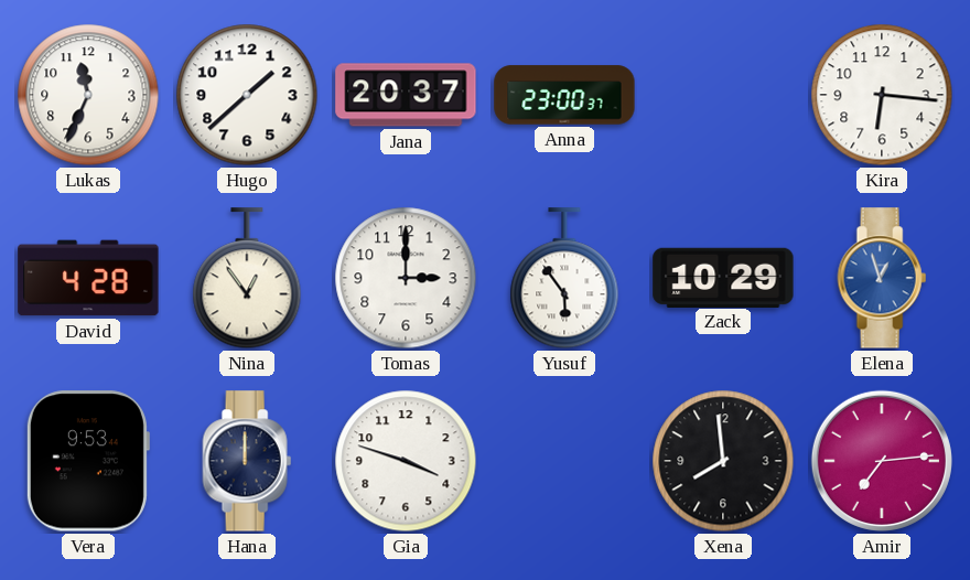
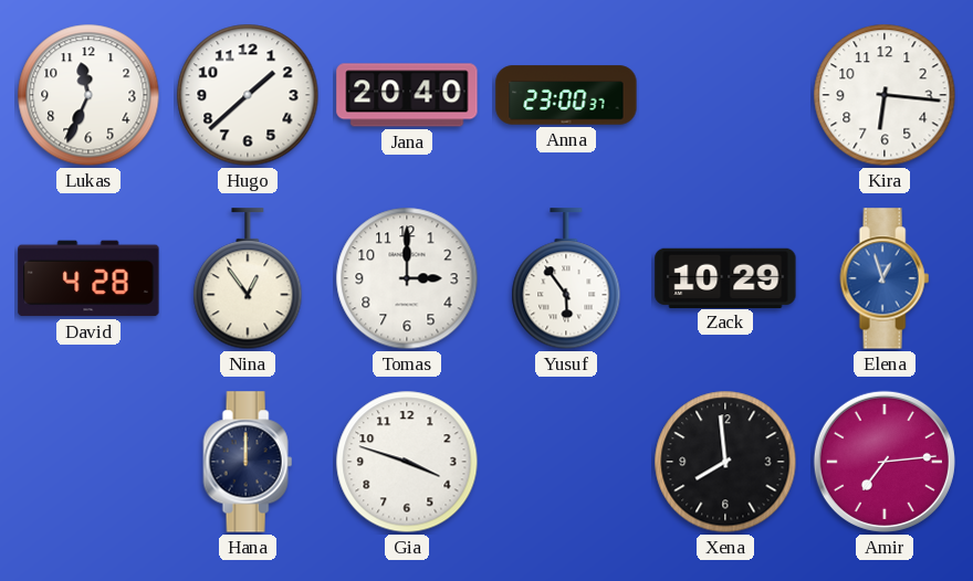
Jana: 20:37 -> 20:40
Vera: 9:53 -> none
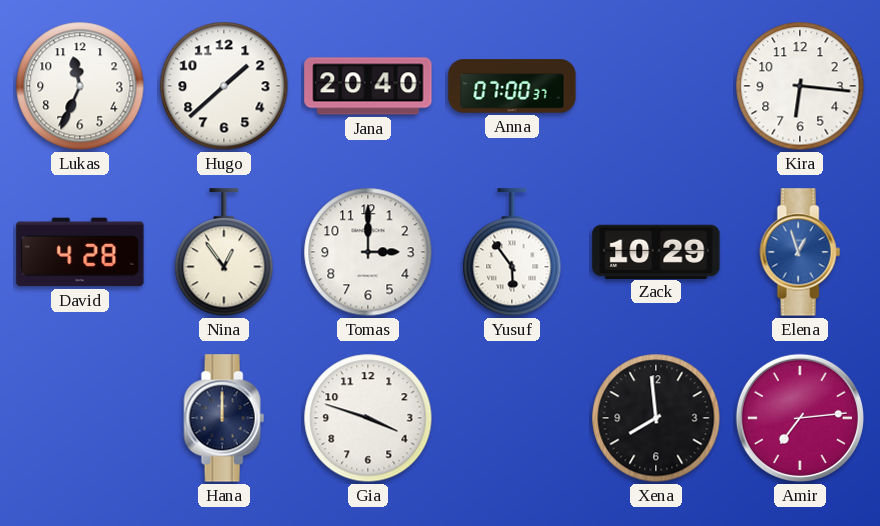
Anna: 23:00 -> 07:00
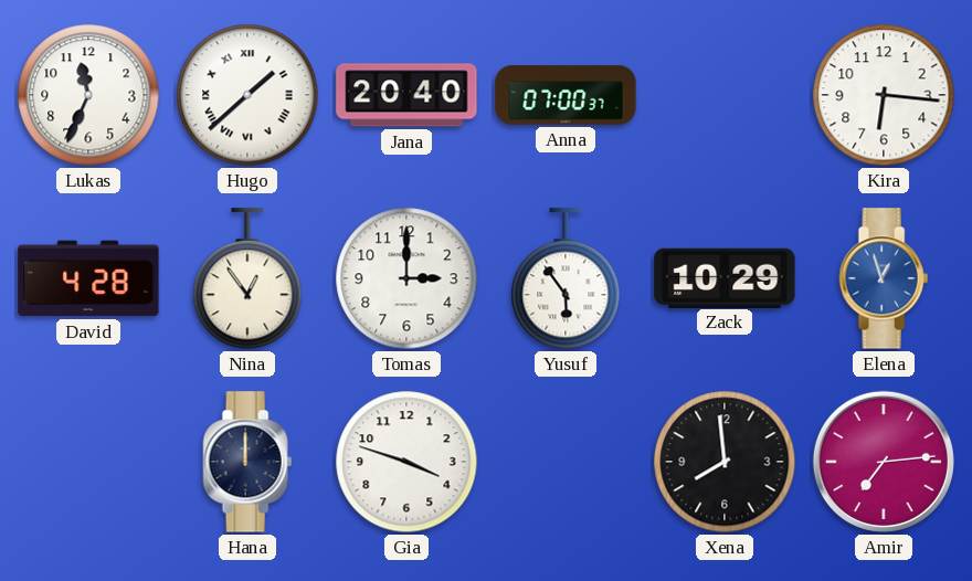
Hugo numerals: Arabic -> Roman
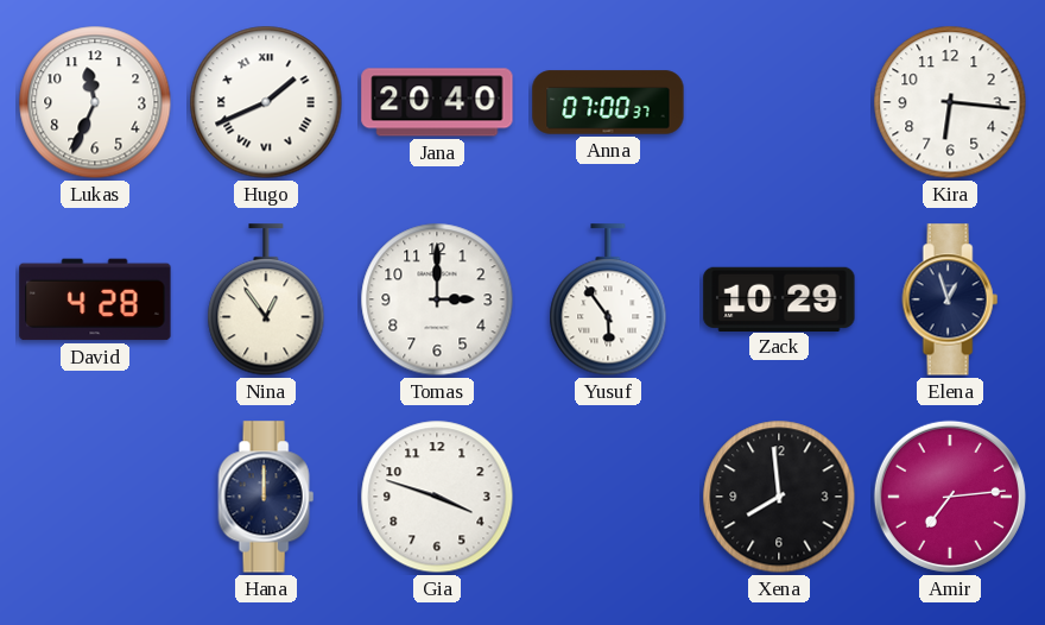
Hugo: 1:38 -> 1:41
Elena dial: blue -> navy
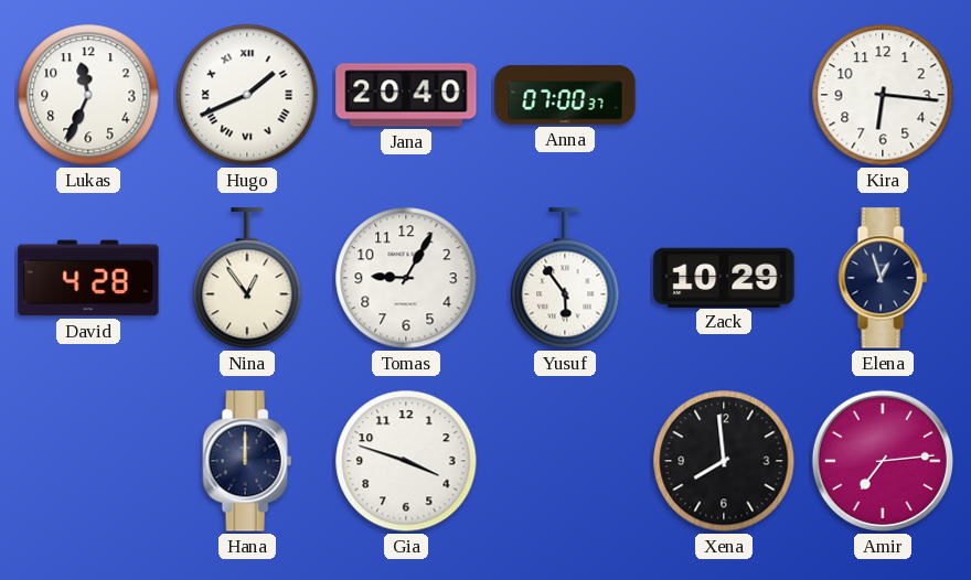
Tomas: 3:00 -> 9:05
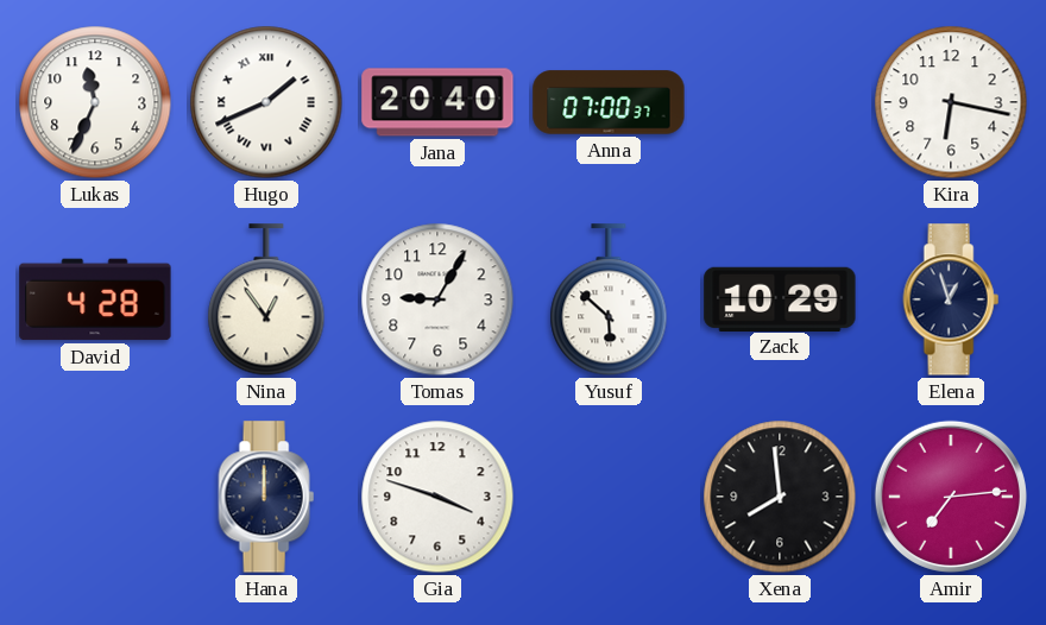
Kira: 6:16 -> 6:17
Yusuf: 5:54 -> 5:52
